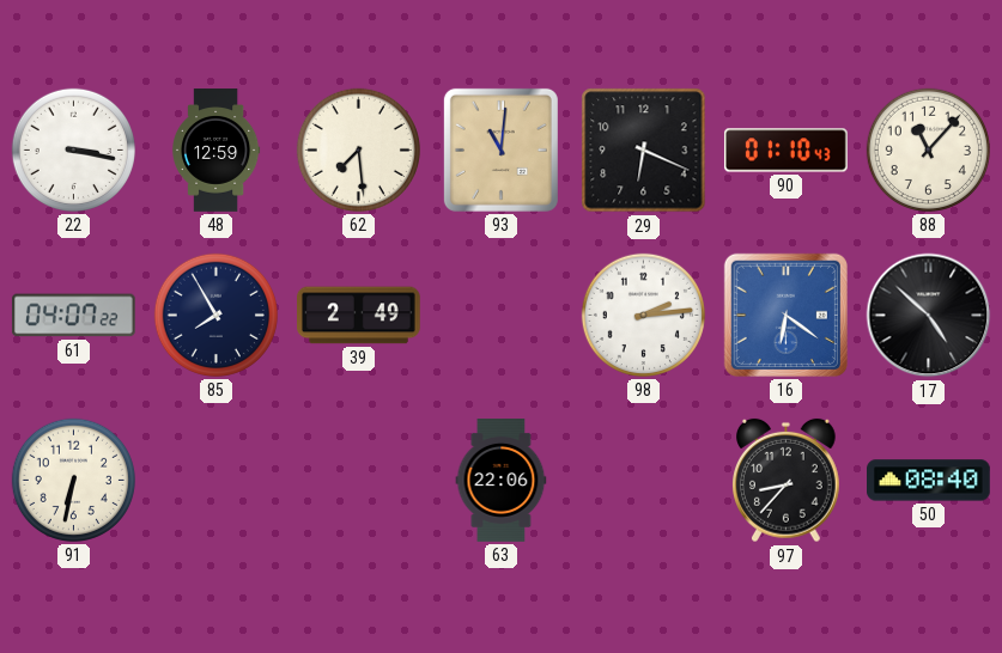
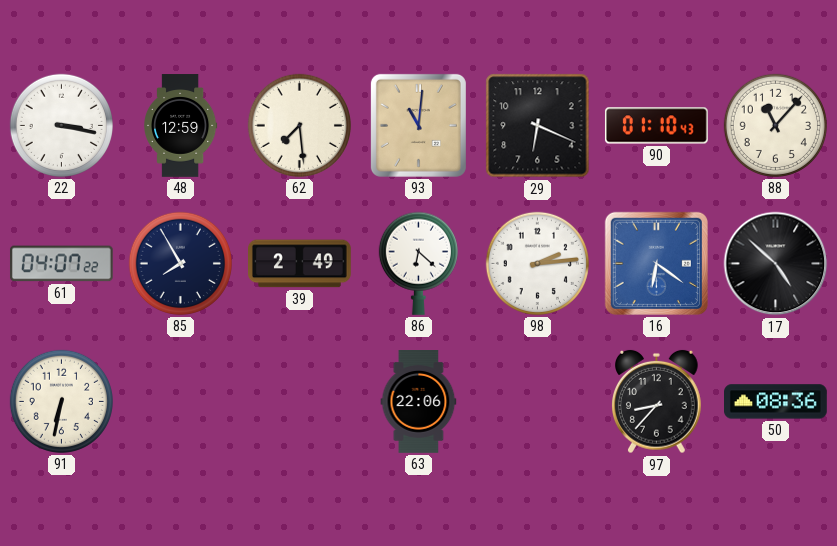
86: none -> 6:22
50: 08:40 -> 08:36
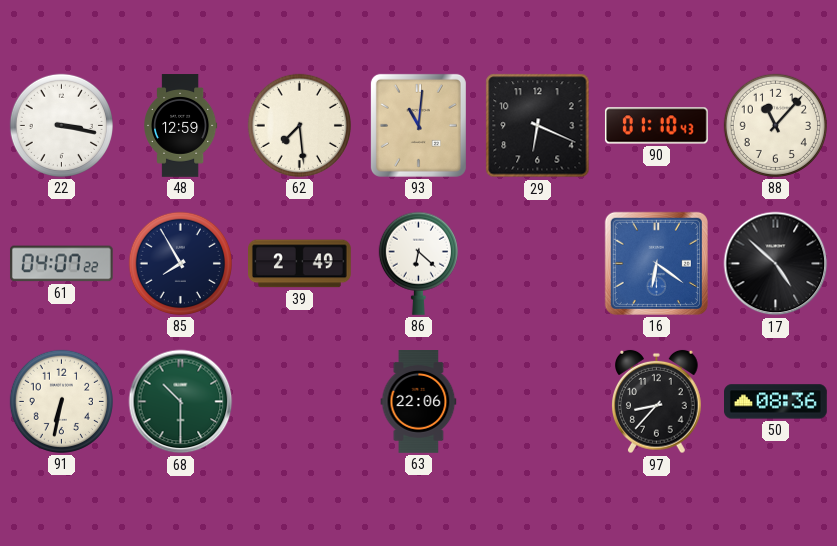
98: 2:14 -> none
68: none -> 10:30
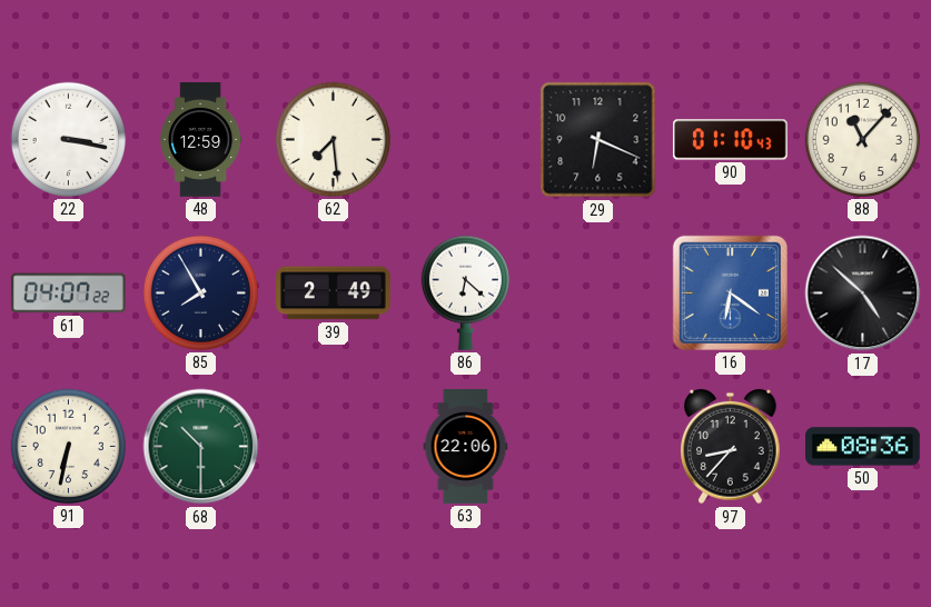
93: 11:01 -> none
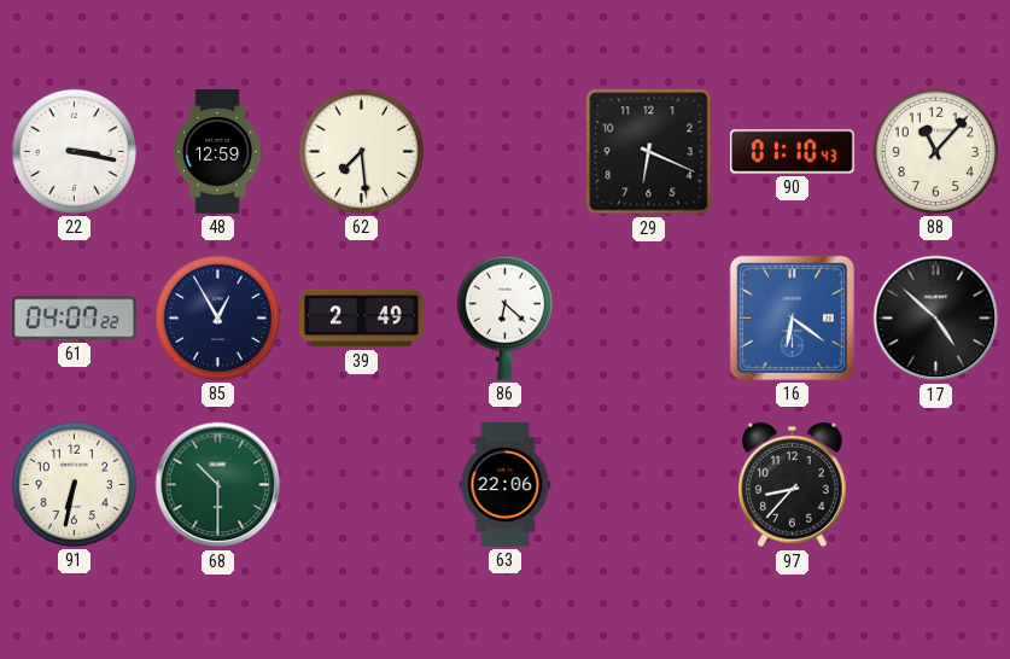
85: 7:55 -> 12:55
50: 08:36 -> none
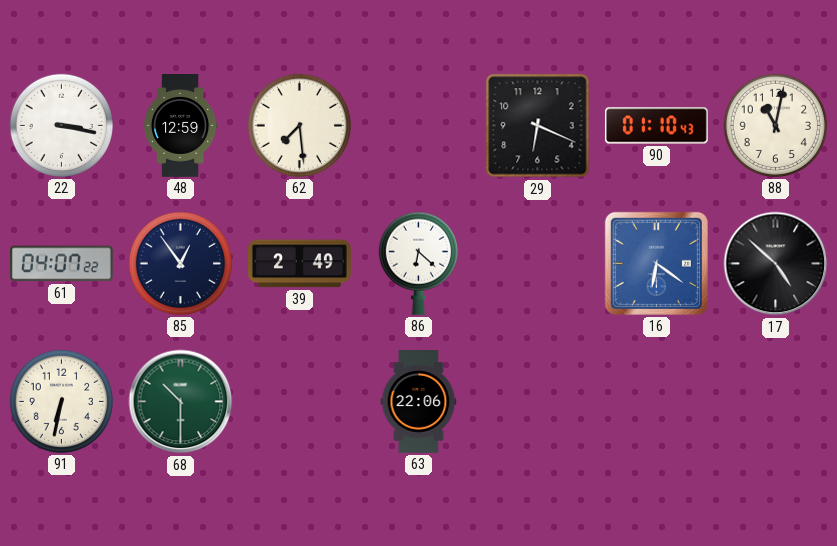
88: 11:07 -> 11:02
85: 12:55 -> 12:54
97: 8:37 -> none
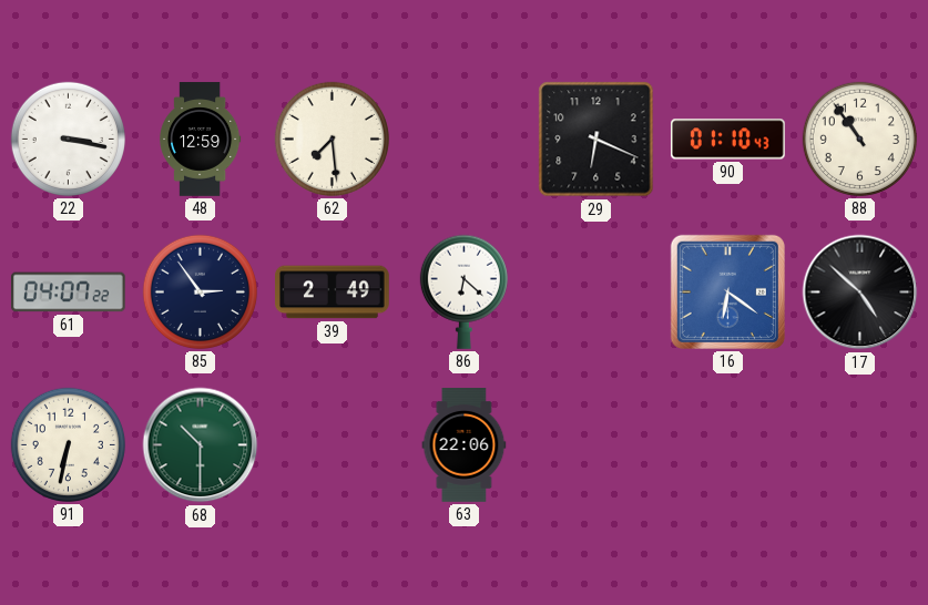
88: 11:02 -> 10:54
85: 12:54 -> 2:54
